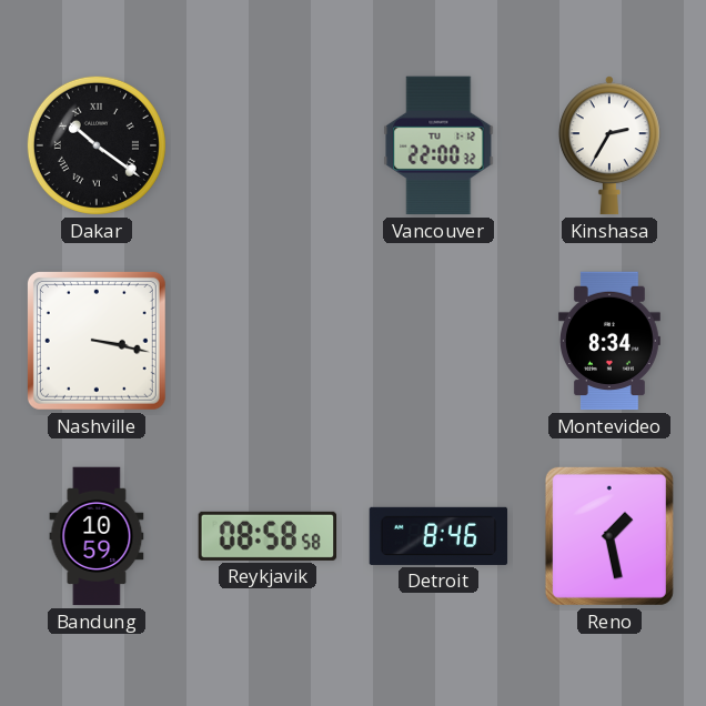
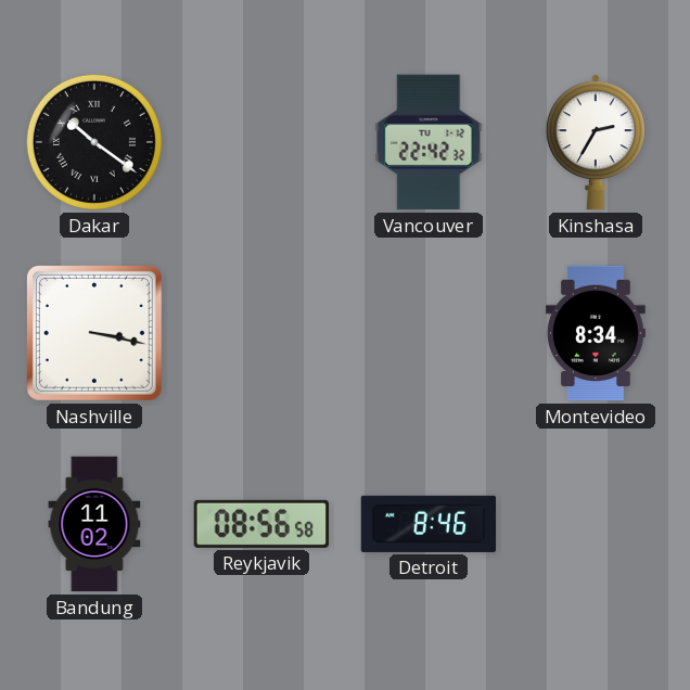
Vancouver: 22:00 -> 22:42
Bandung: 10:59 -> 11:02
Reykjavik: 08:58 -> 08:56
Reno: 1:28 -> none
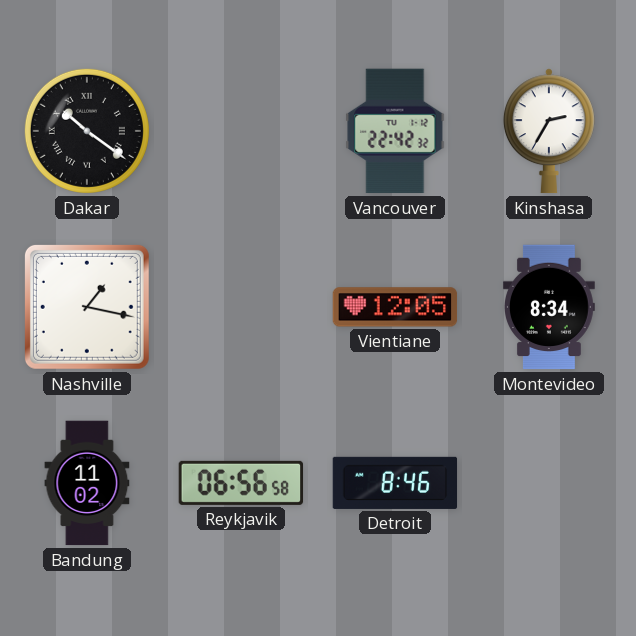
Nashville: 3:17 -> 1:17
Vientiane: none -> 12:05
Reykjavik: 08:56 -> 06:56
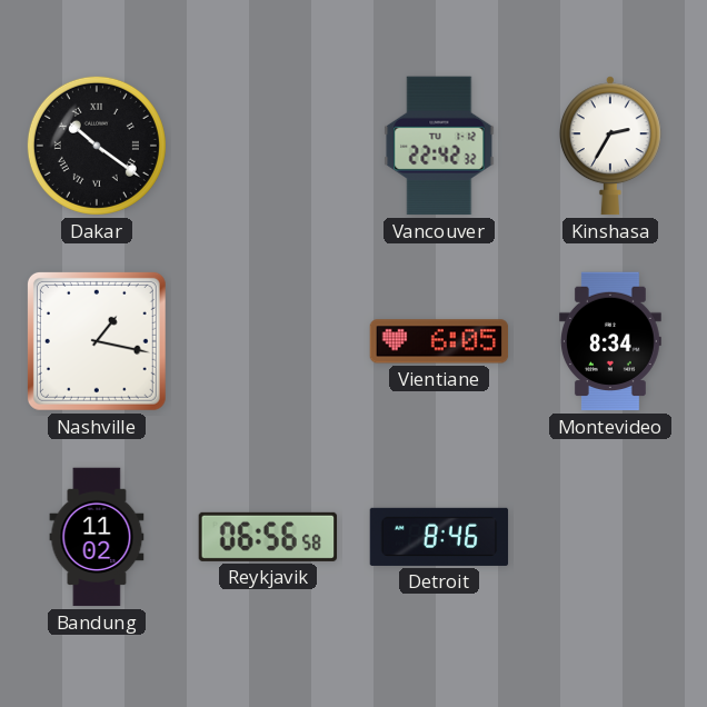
Vientiane: 12:05 -> 6:05
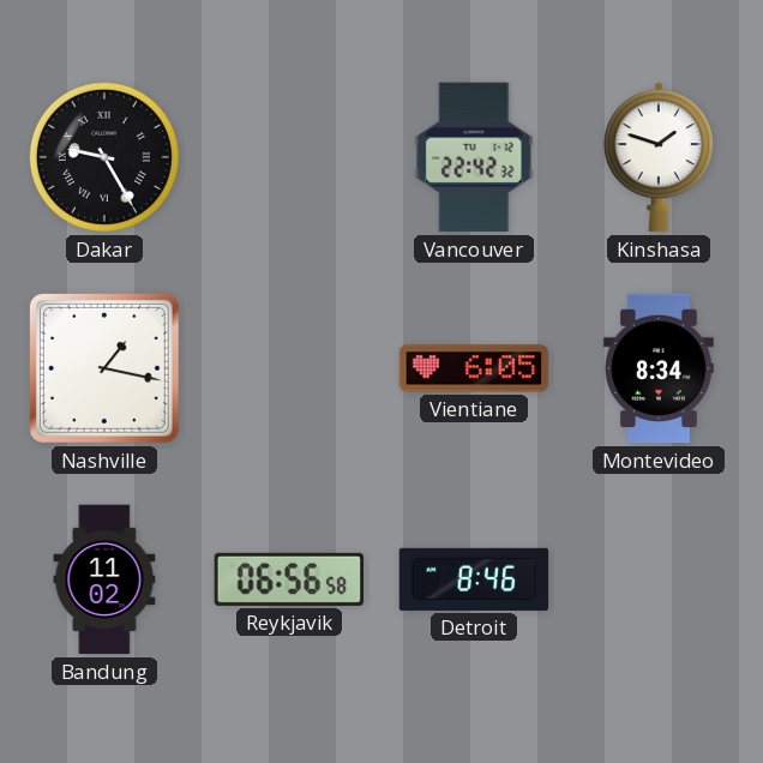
Dakar: 10:21 -> 9:25
Kinshasa: 2:35 -> 1:48
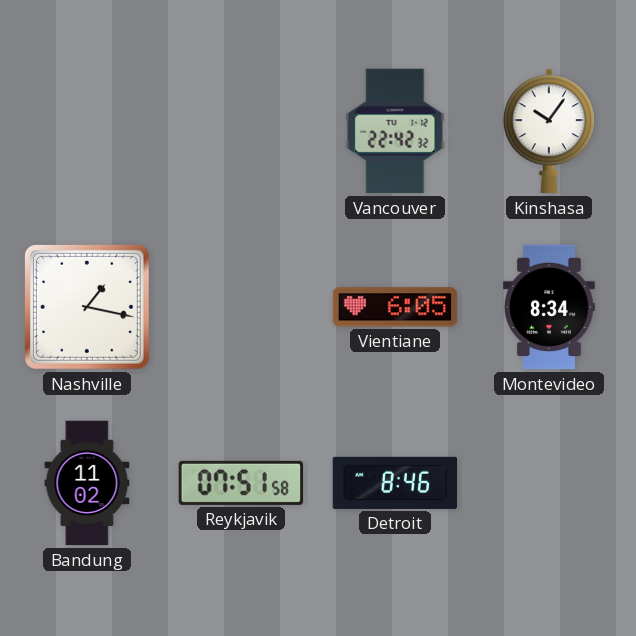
Dakar: 9:25 -> none
Kinshasa: 1:48 -> 10:06
Reykjavik: 06:56 -> 07:51
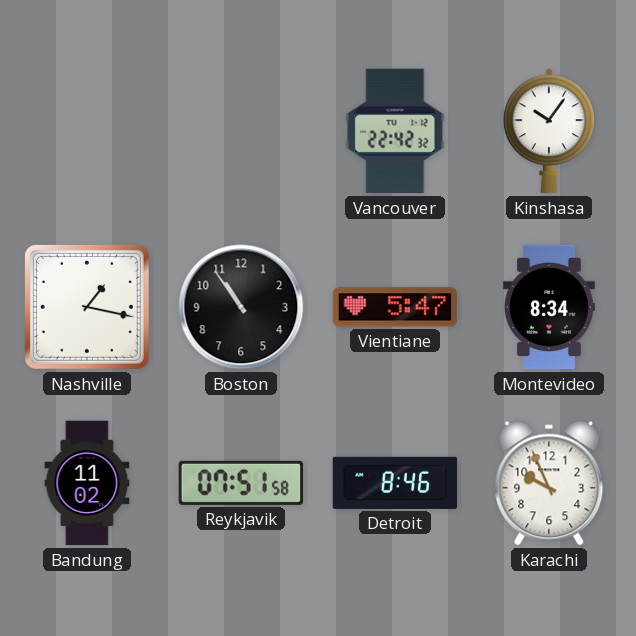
Boston: none -> 10:54
Vientiane: 6:05 -> 5:47
Karachi: none -> 9:56
